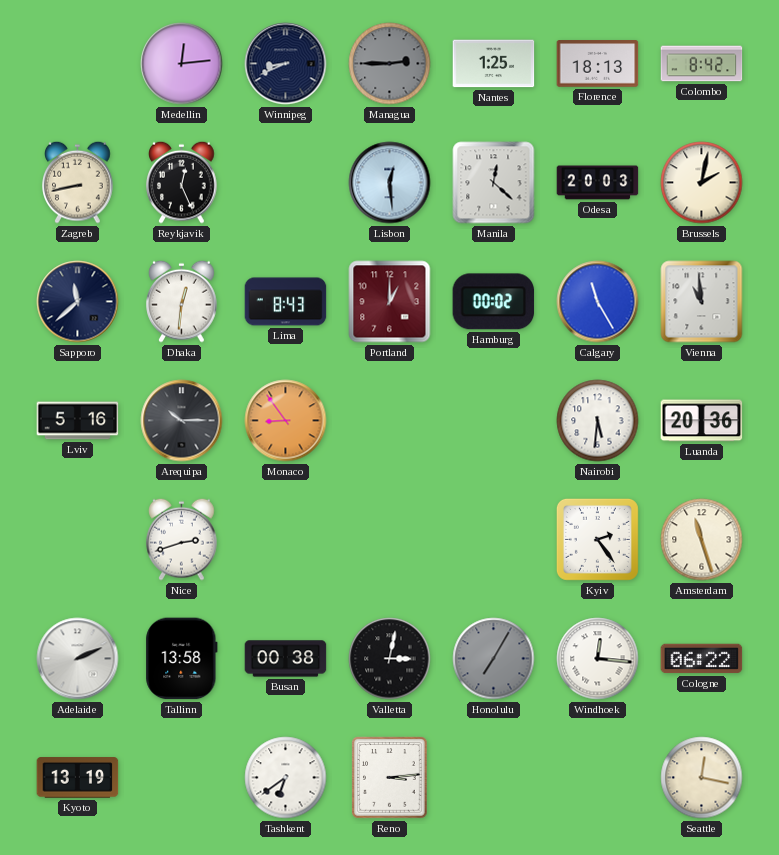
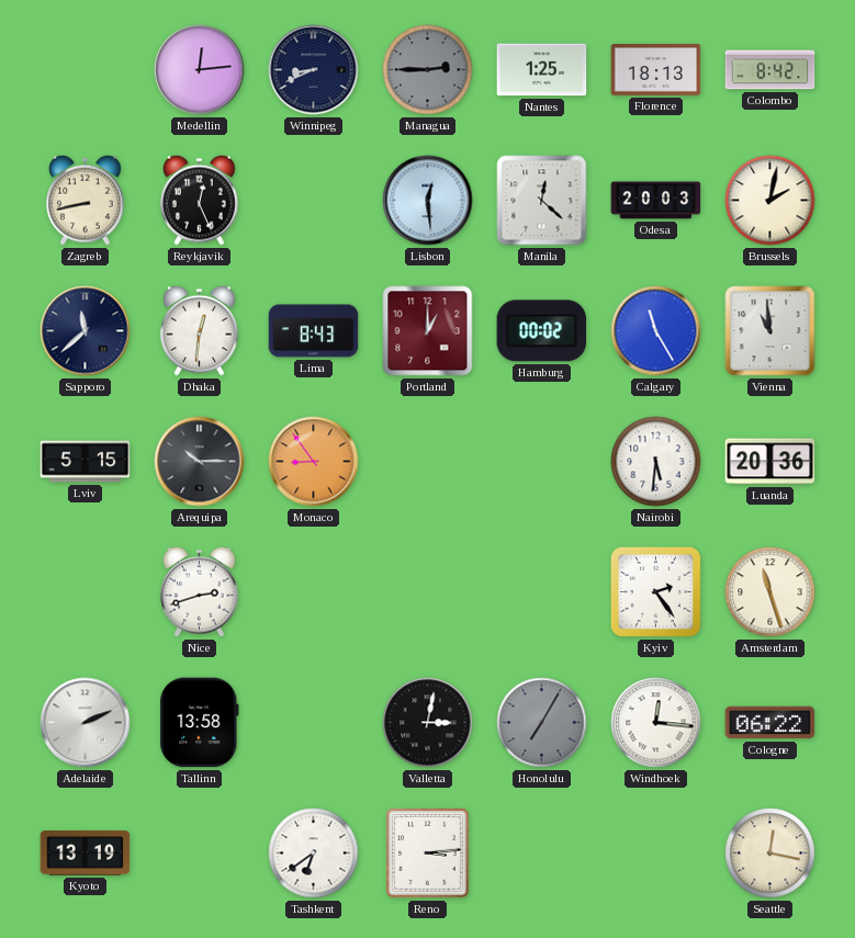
Lviv: 5:16 -> 5:15
Busan: 00:38 -> none
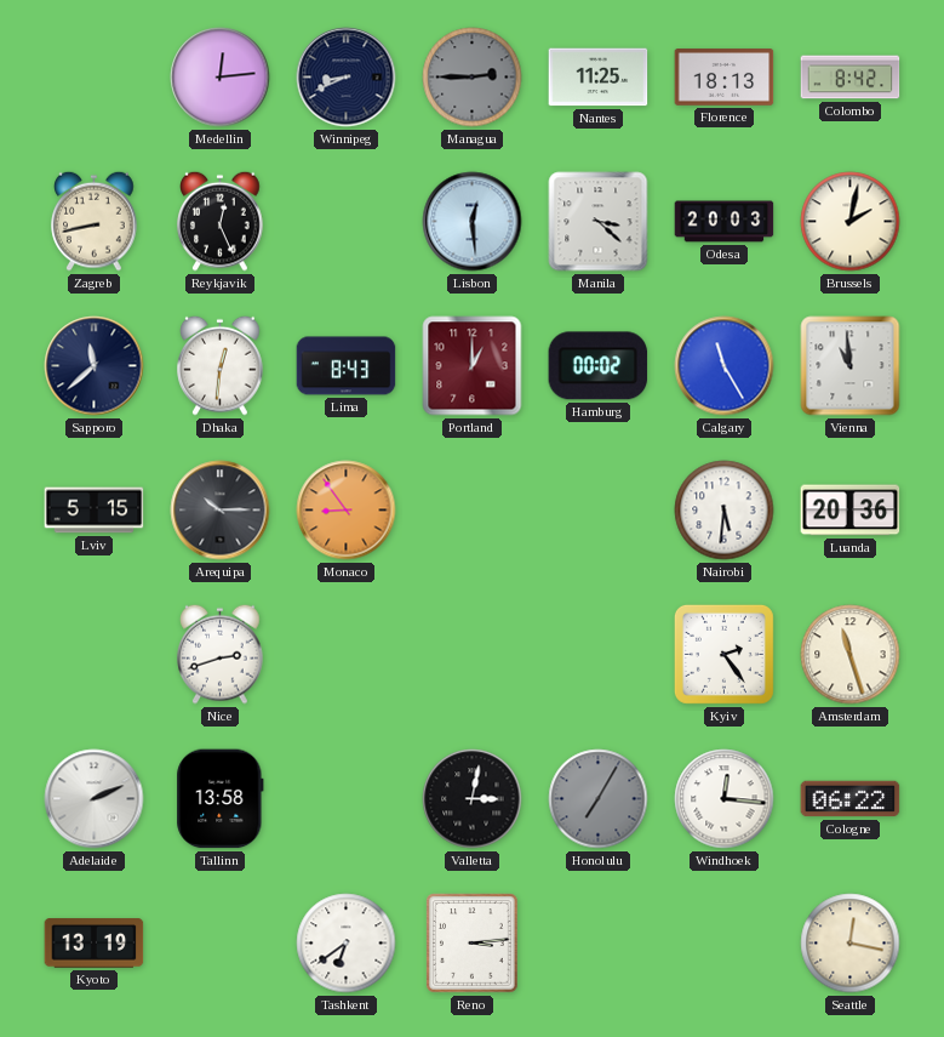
Nantes: 1:25 -> 11:25
Manila: 12:22 -> 3:22
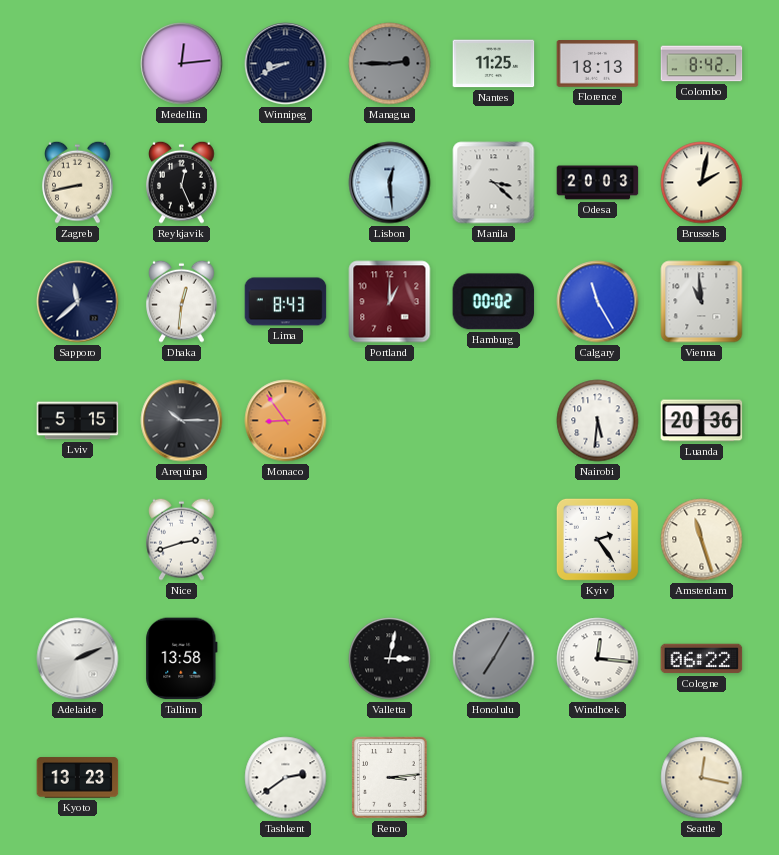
Kyoto: 13:19 -> 13:23
Tashkent: 6:39 -> 2:39
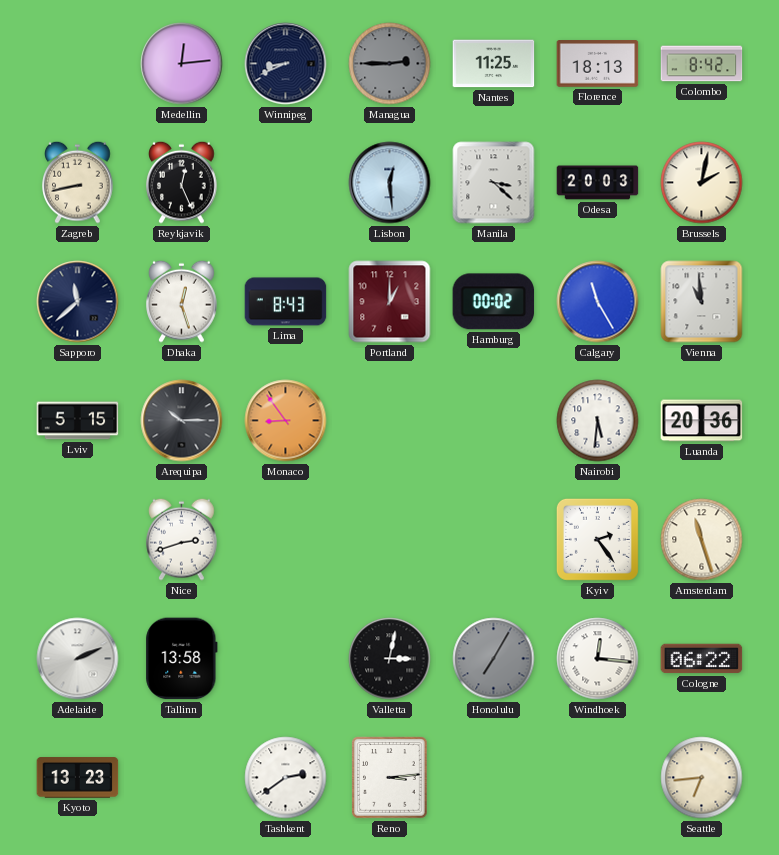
Dhaka: 12:31 -> 12:27
Seattle: 12:17 -> 6:44
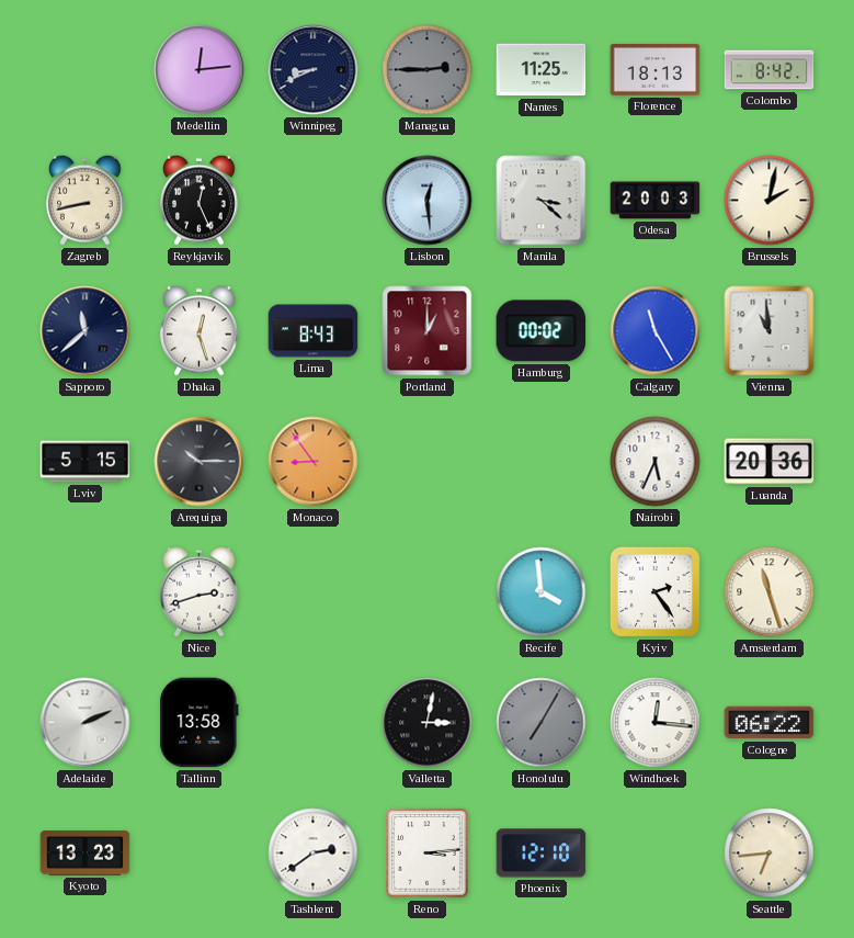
Nairobi: 5:31 -> 5:34
Recife: none -> 3:59
Phoenix: none -> 12:10
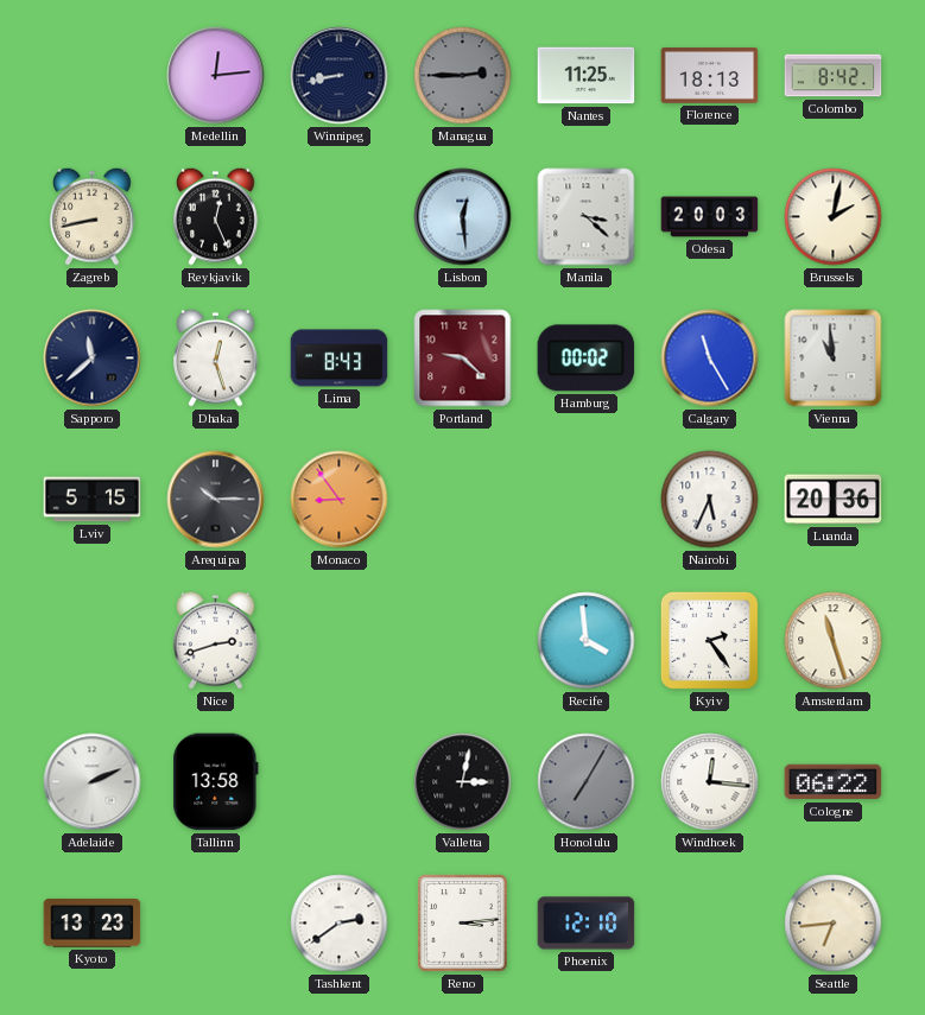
Winnipeg: 8:41 -> 8:43
Portland: 1:00 -> 9:22
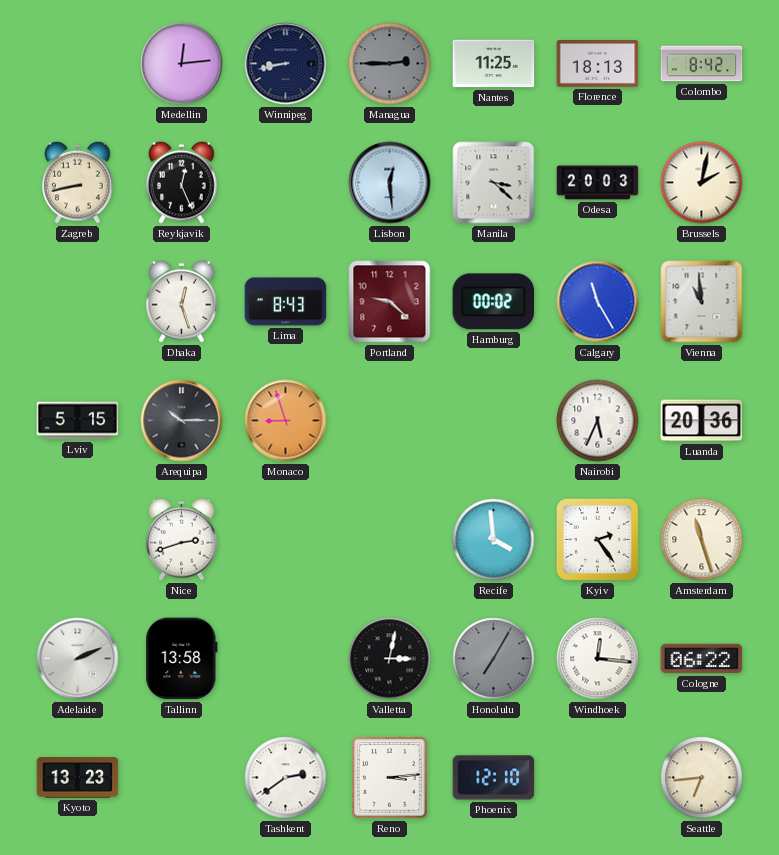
Sapporo: 11:38 -> none
Monaco: 8:54 -> 8:57
